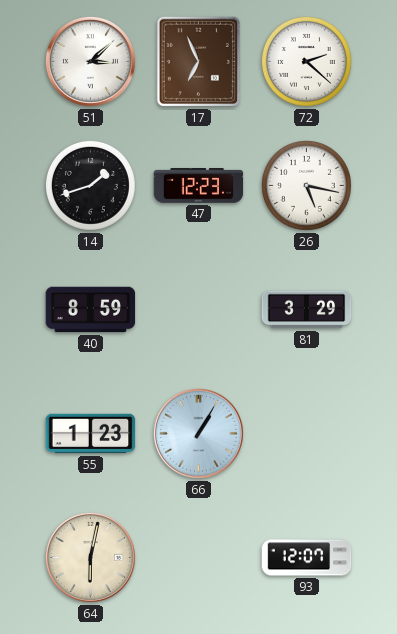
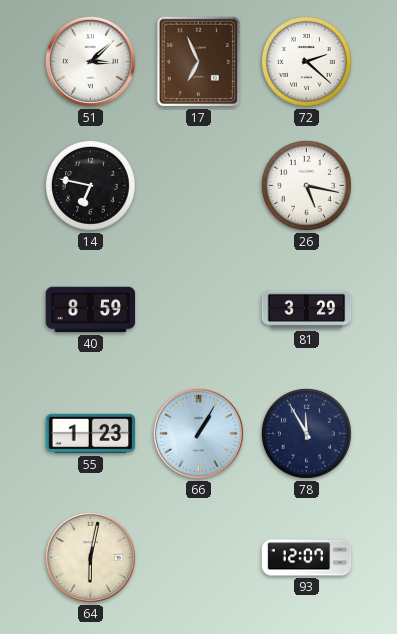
14: 1:42 -> 6:47
47: 12:23 -> none
78: none -> 11:55
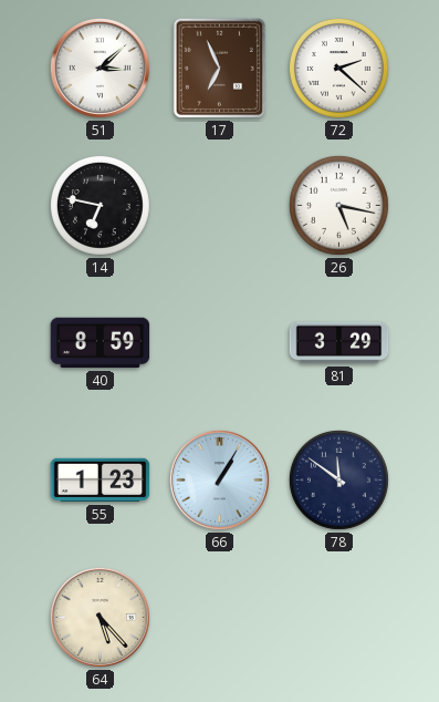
78: 11:55 -> 11:51
64: 6:02 -> 5:23
93: 12:07 -> none
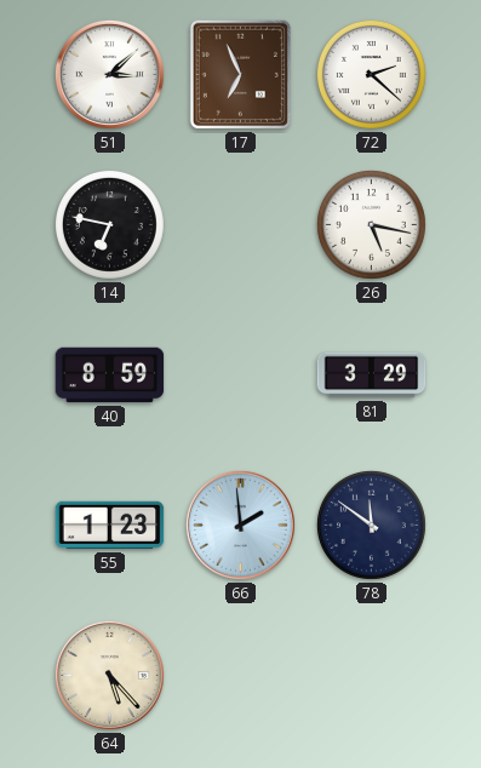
66: 1:05 -> 1:59
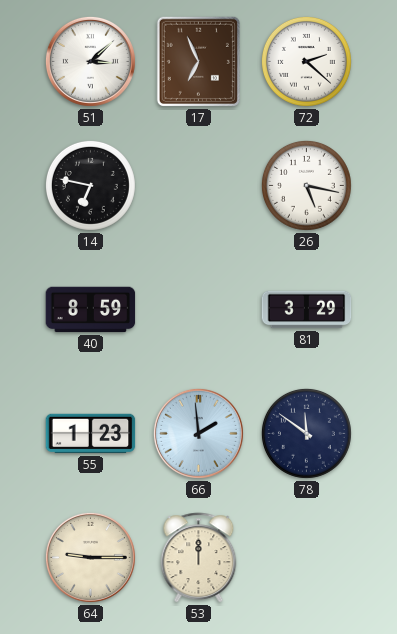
64: 5:23 -> 9:15
53: none -> 12:00
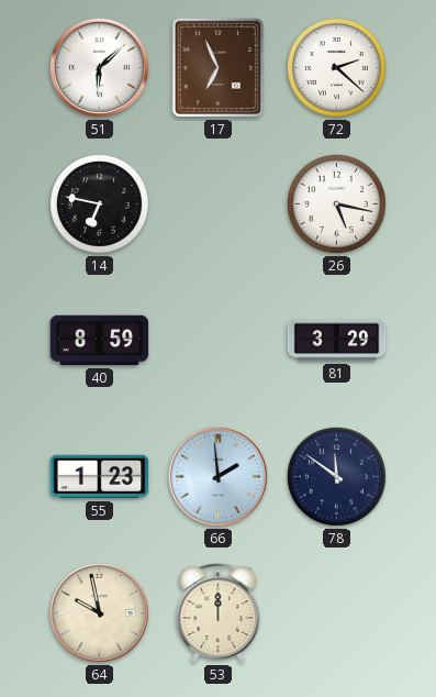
51: 3:08 -> 6:08
64: 9:15 -> 9:58
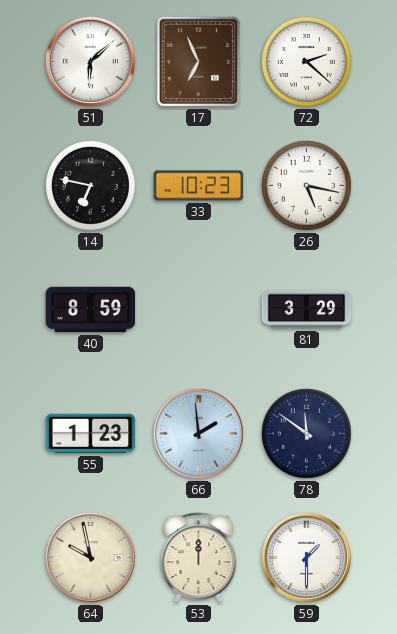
33: none -> 10:23
59: none -> 1:30
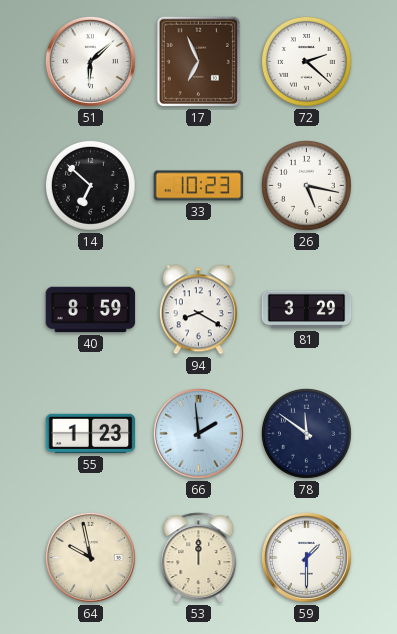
14: 6:47 -> 6:52
94: none -> 8:20
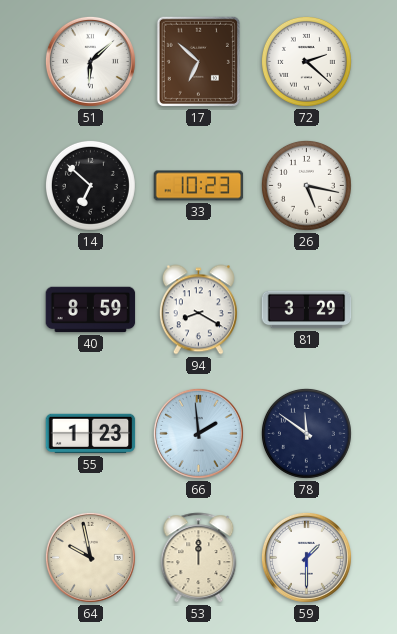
17: 6:56 -> 6:52
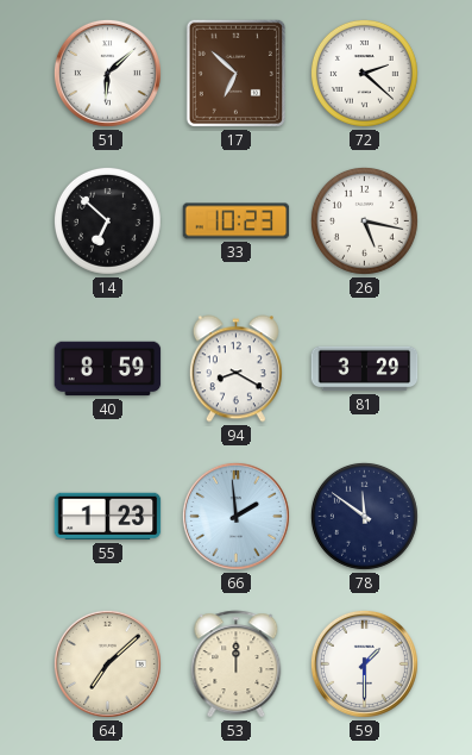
64: 9:58 -> 7:08
